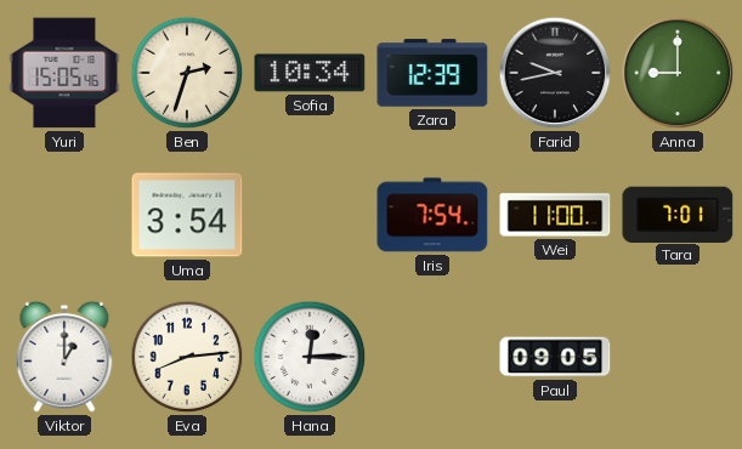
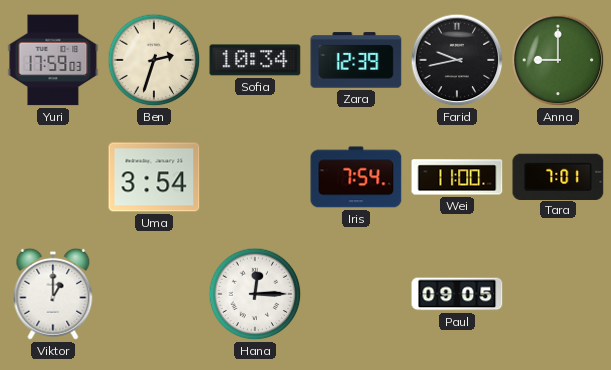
Yuri: 15:05 -> 17:59
Eva: 8:14 -> none
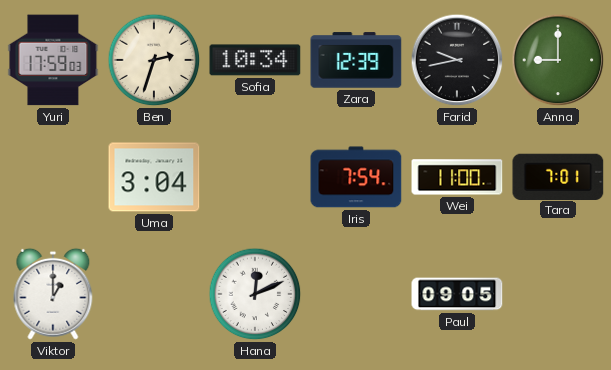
Uma: 3:54 -> 3:04
Hana: 12:15 -> 12:11
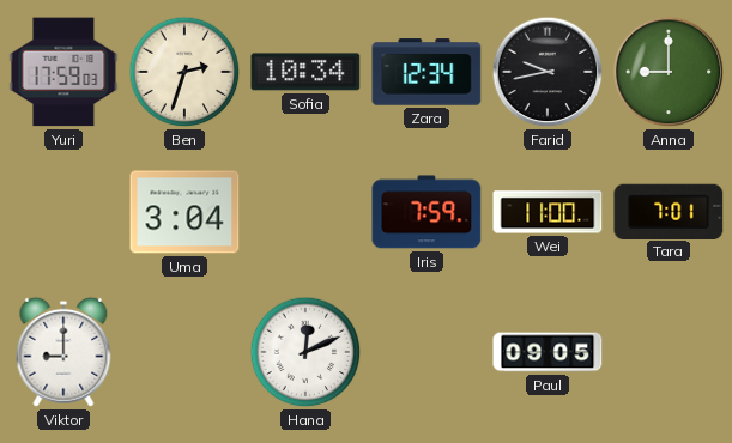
Zara: 12:39 -> 12:34
Iris: 7:54 -> 7:59
Viktor: 1:00 -> 9:00
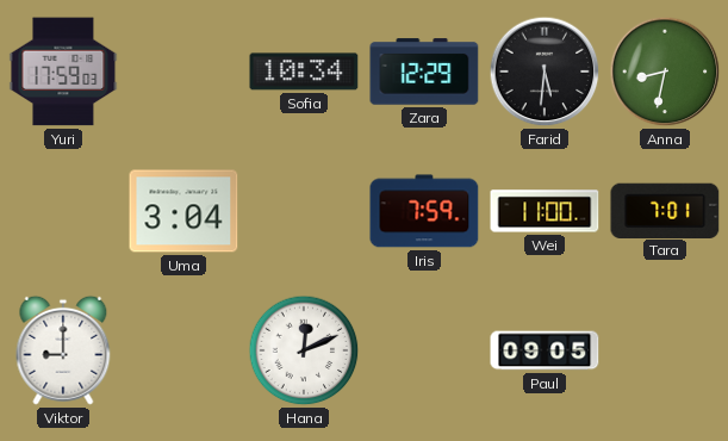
Ben: 2:33 -> none
Zara: 12:34 -> 12:29
Farid: 9:43 -> 5:31
Anna: 9:00 -> 8:32
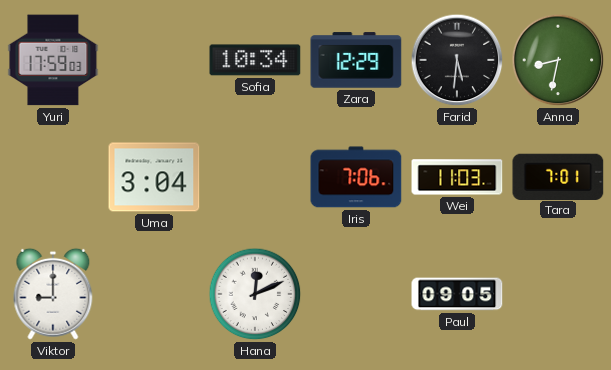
Iris: 7:59 -> 7:06
Wei: 11:00 -> 11:03
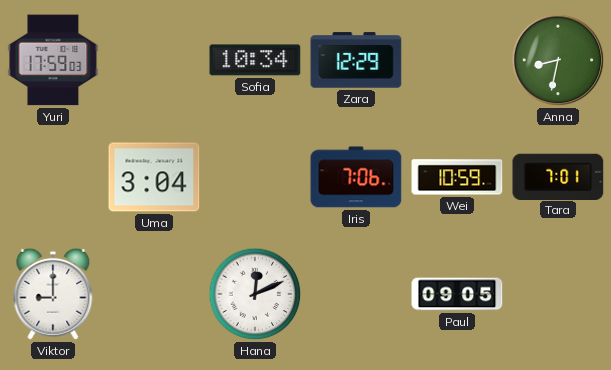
Farid: 5:31 -> none
Wei: 11:03 -> 10:59
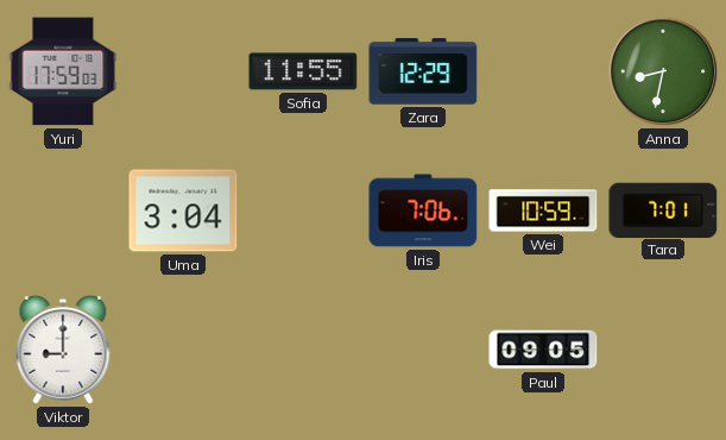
Sofia: 10:34 -> 11:55
Hana: 12:11 -> none
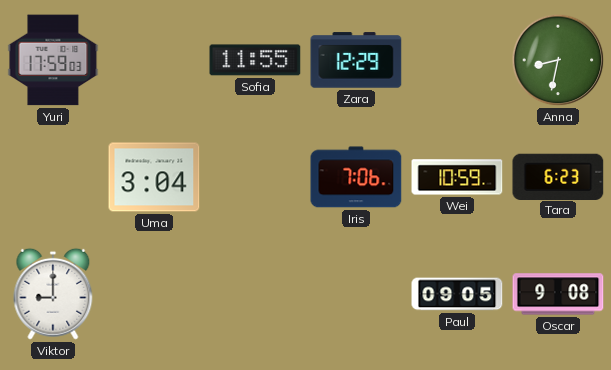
Tara: 7:01 -> 6:23
Oscar: none -> 9:08
